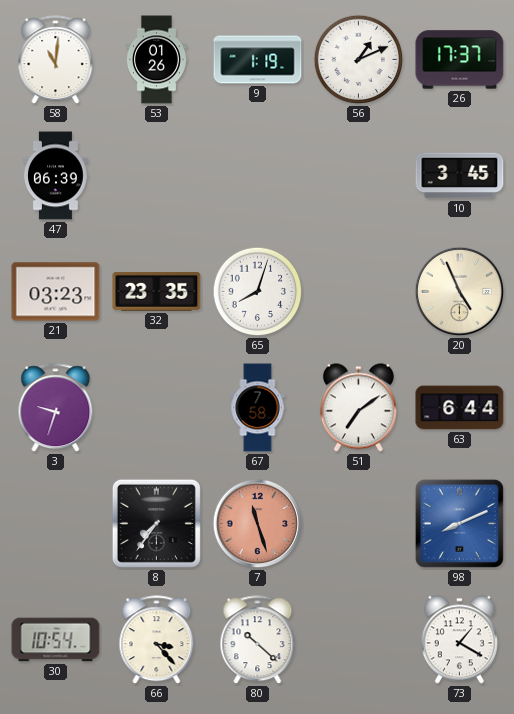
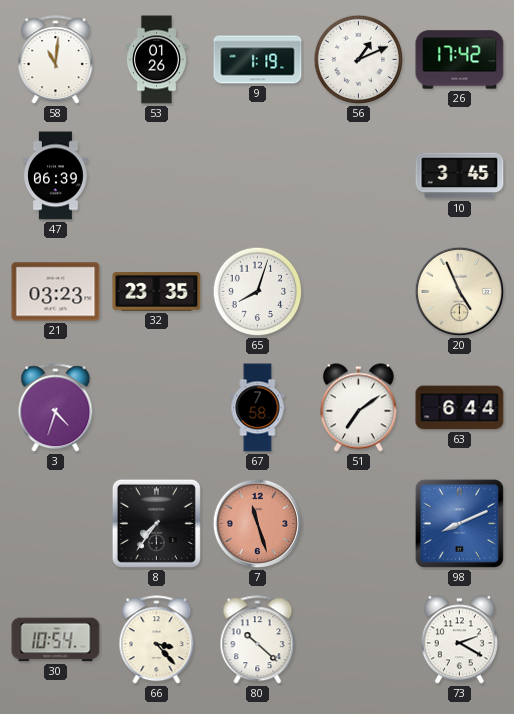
26: 17:37 -> 17:42
3: 9:33 -> 4:33
73: 1:20 -> 2:20
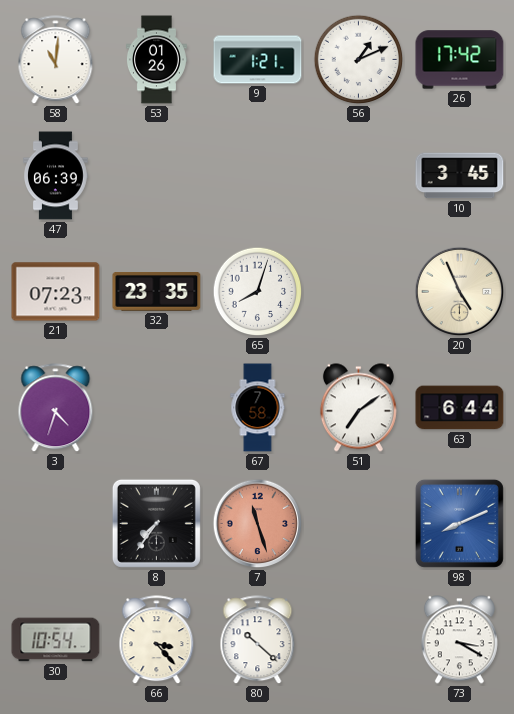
9: 1:19 -> 1:21
21: 03:23 -> 07:23
73: 2:20 -> 3:20
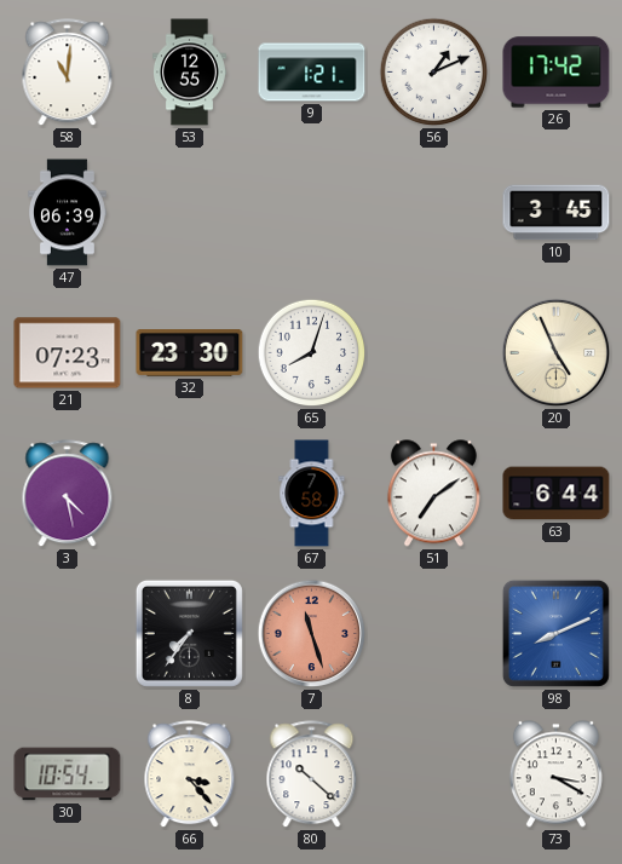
53: 01:26 -> 12:55
32: 23:35 -> 23:30
3: 4:33 -> 4:28
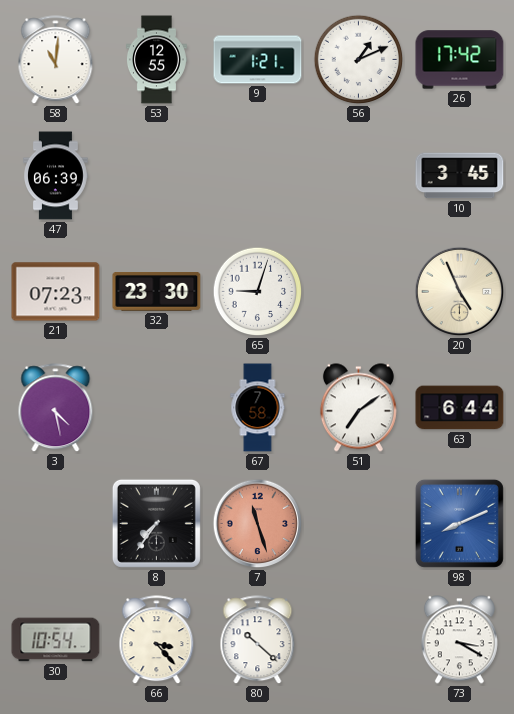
65: 8:03 -> 9:03
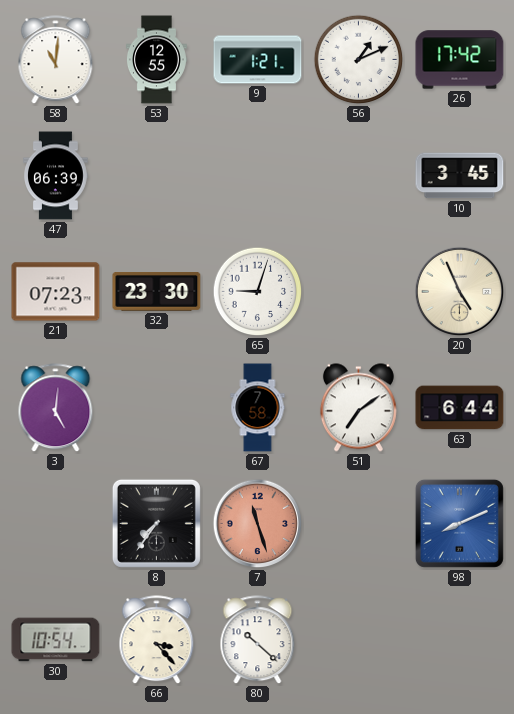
3: 4:28 -> 5:01
73: 3:20 -> none
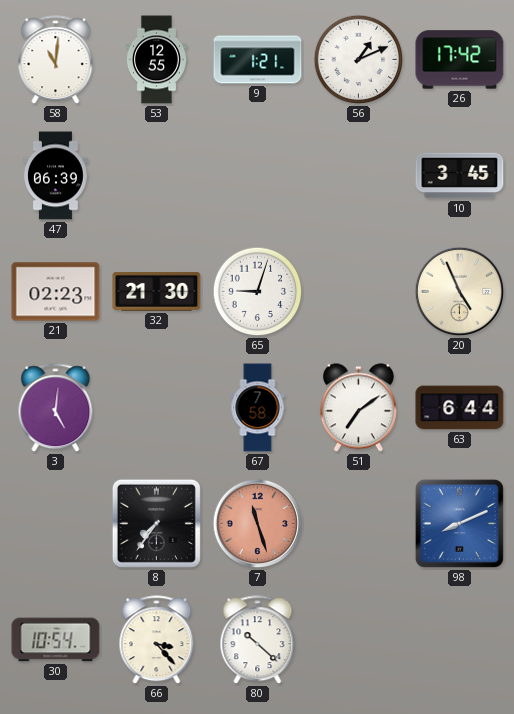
21: 07:23 -> 02:23
32: 23:30 -> 21:30
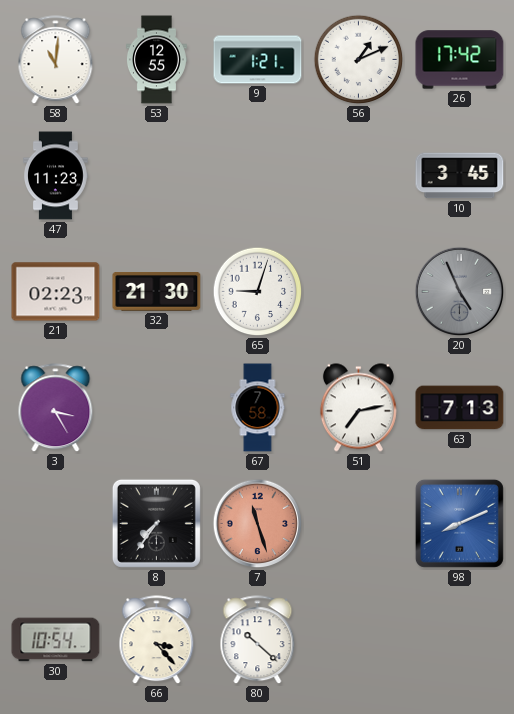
47: 06:39 -> 11:23
20 dial: cream -> grey
3: 5:01 -> 3:25
51: 7:09 -> 7:13
63: 6:44 -> 7:13
